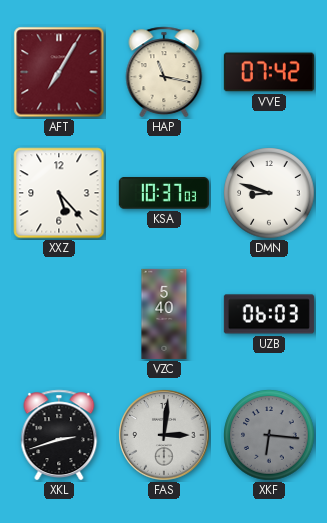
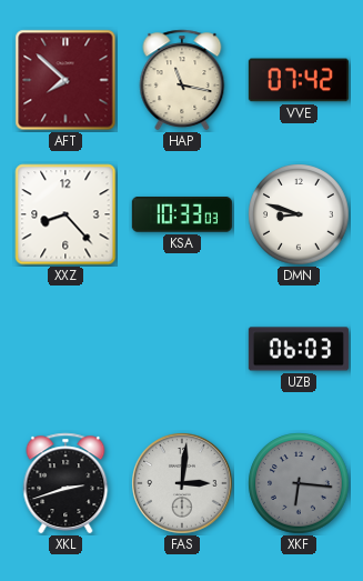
AFT: 7:05 -> 7:52
XXZ: 5:23 -> 8:23
KSA: 10:37 -> 10:33
VZC: 5:40 -> none
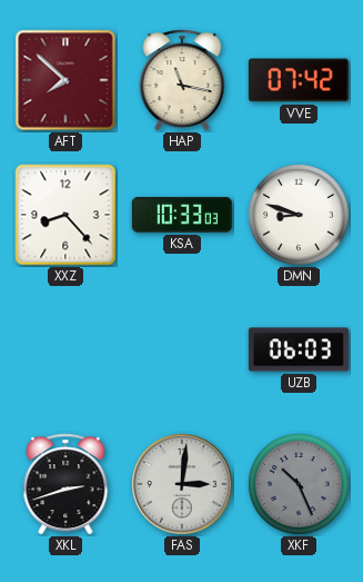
XKF: 6:16 -> 10:26
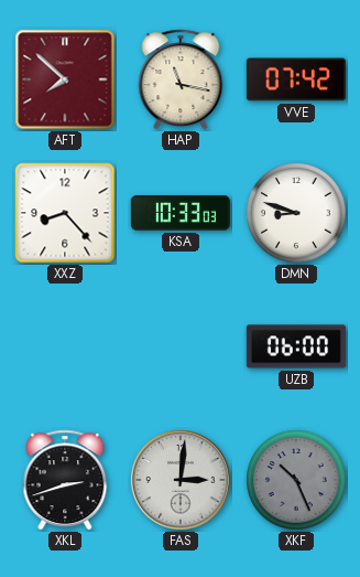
UZB: 06:03 -> 06:00
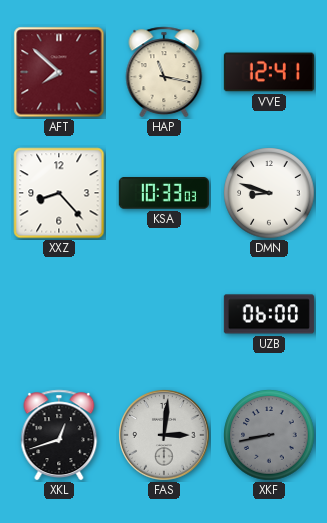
VVE: 07:42 -> 12:41
XKL: 2:42 -> 12:42
XKF: 10:26 -> 8:43
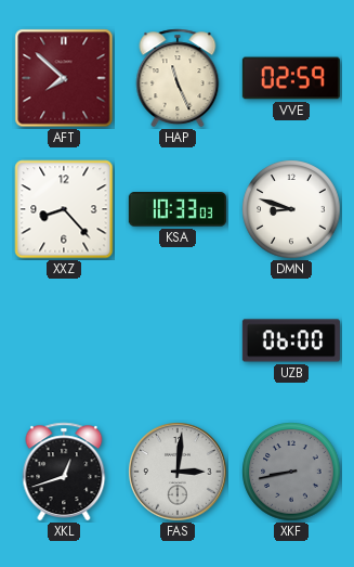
HAP: 11:17 -> 11:26
VVE: 12:41 -> 02:59
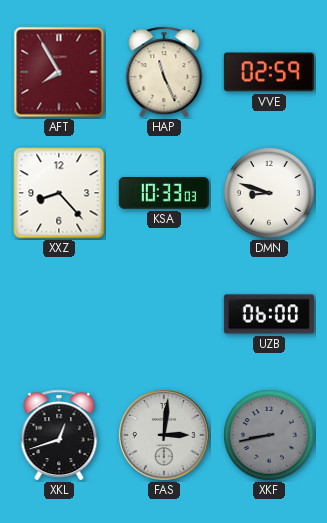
AFT: 7:52 -> 7:55
